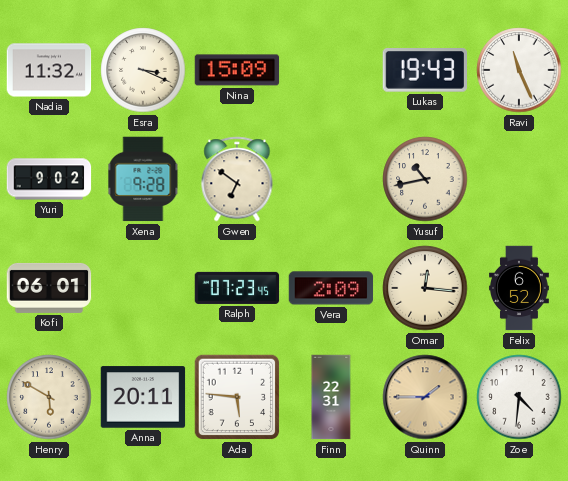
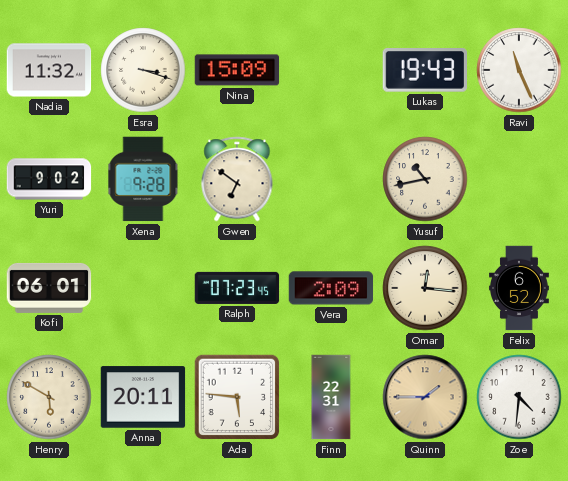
Esra: 3:19 -> 3:18
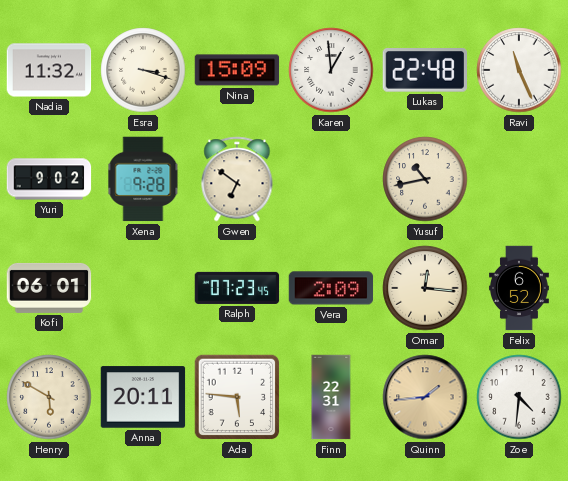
Karen: none -> 12:59
Lukas: 19:43 -> 22:48
Quinn: 1:45 -> 1:44
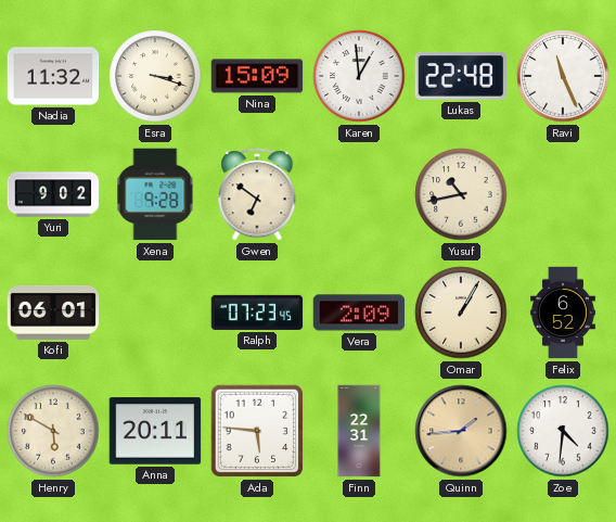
Omar: 12:16 -> 1:05
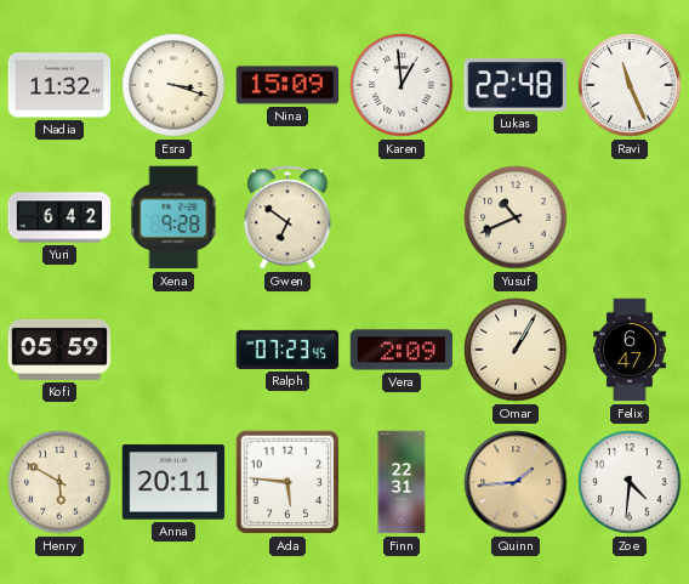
Yuri: 9:02 -> 6:42
Yusuf: 10:43 -> 10:41
Kofi: 06:01 -> 05:59
Felix: 6:52 -> 6:47
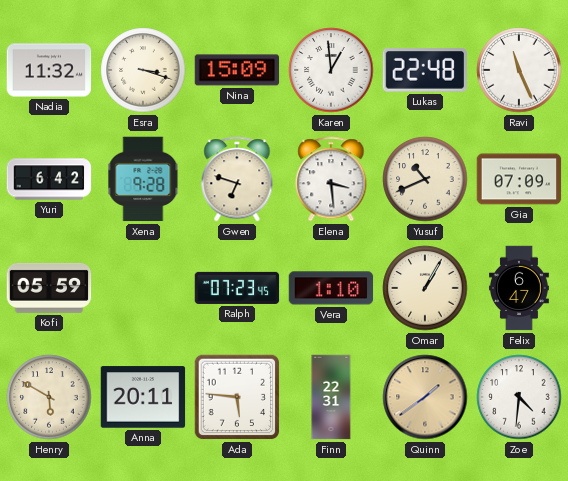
Gwen: 6:51 -> 6:48
Elena: none -> 3:29
Gia: none -> 07:09
Vera: 2:09 -> 1:10
Quinn: 1:44 -> 1:39
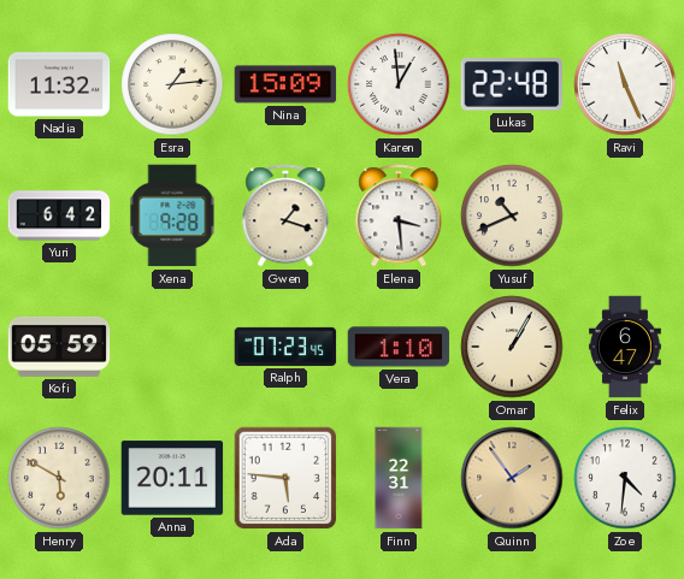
Esra: 3:18 -> 1:14
Gwen: 6:48 -> 1:18
Gia: 07:09 -> none
Quinn: 1:39 -> 1:54
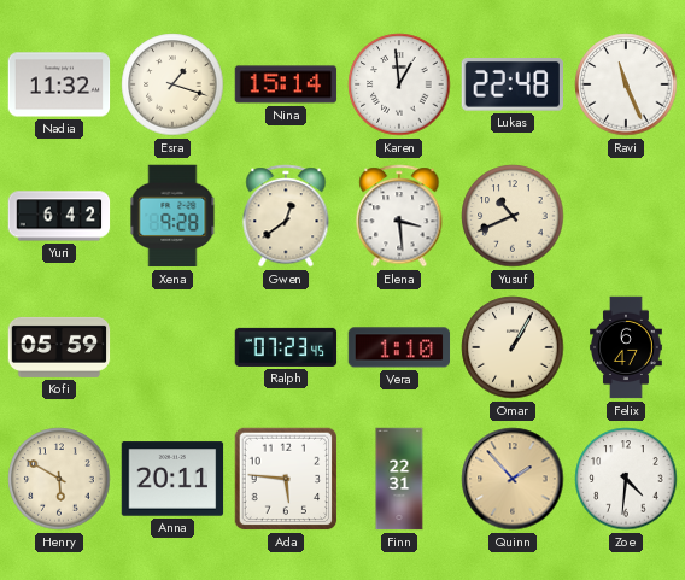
Esra: 1:14 -> 1:18
Nina: 15:09 -> 15:14
Gwen: 1:18 -> 12:39
Quinn: 1:54 -> 1:53
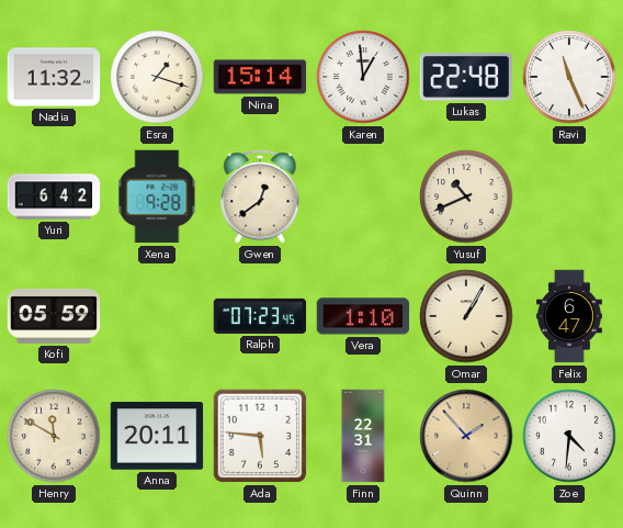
Elena: 3:29 -> none
Henry: 5:50 -> 11:50
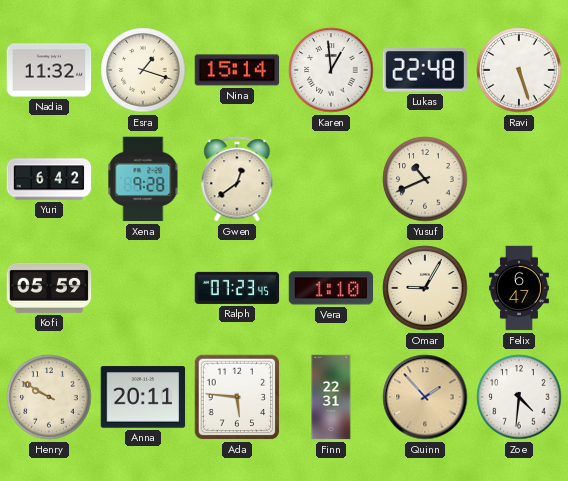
Ravi: 11:26 -> 5:27
Omar: 1:05 -> 9:05
Henry: 11:50 -> 9:50
